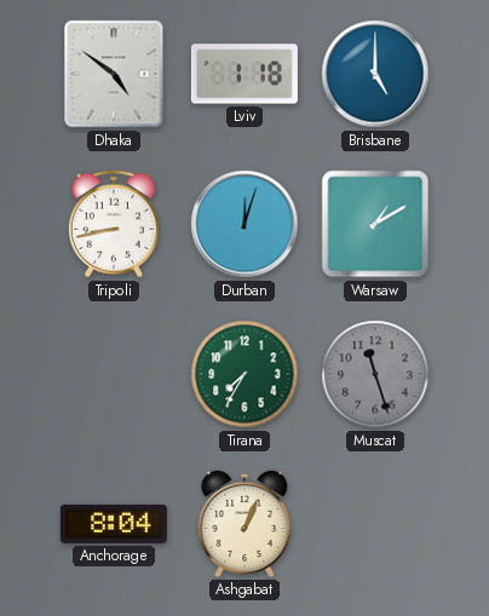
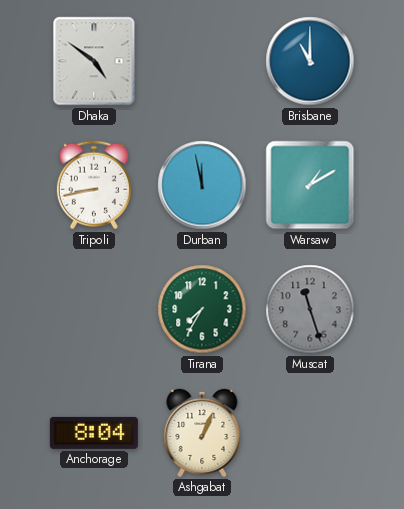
Lviv: 1:18 -> none
Brisbane: 5:00 -> 11:00
Durban: 12:03 -> 11:58
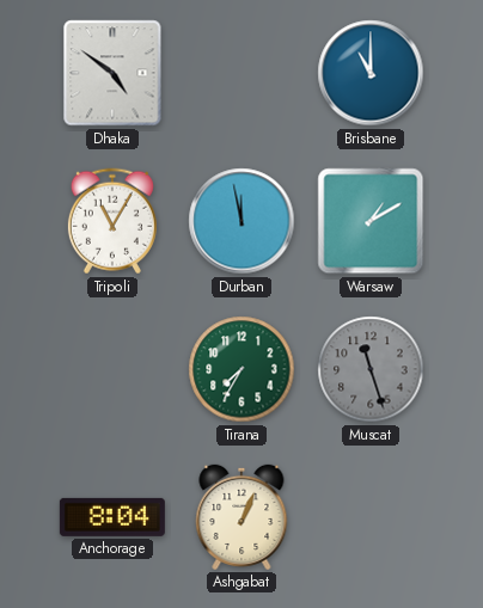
Tripoli: 8:43 -> 11:05
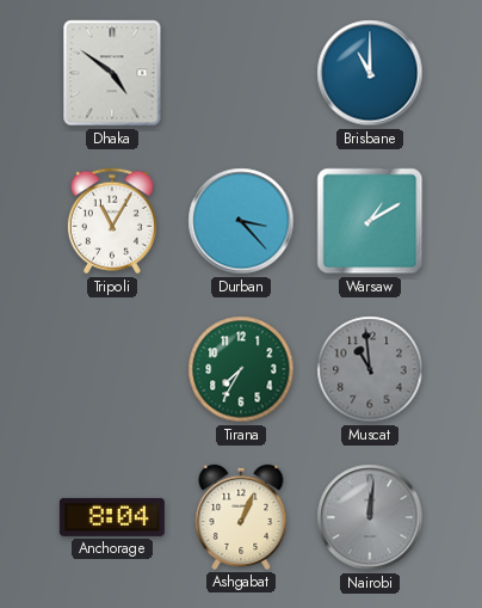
Durban: 11:58 -> 3:23
Muscat: 11:27 -> 10:59
Nairobi: none -> 12:01
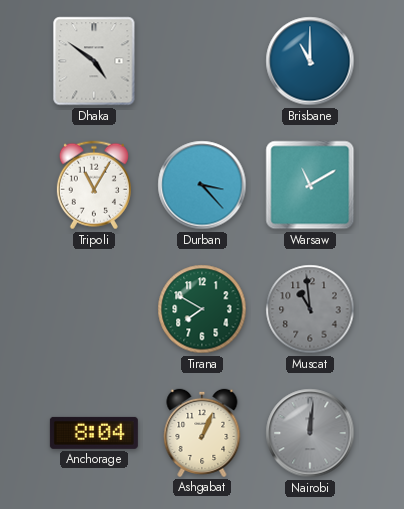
Warsaw: 1:10 -> 11:10
Tirana: 7:35 -> 7:50
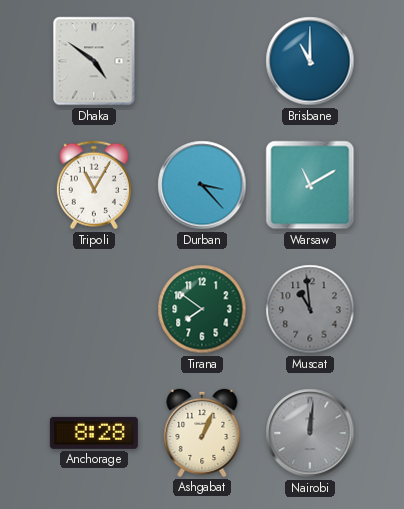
Tirana: 7:50 -> 7:51
Anchorage: 8:04 -> 8:28
